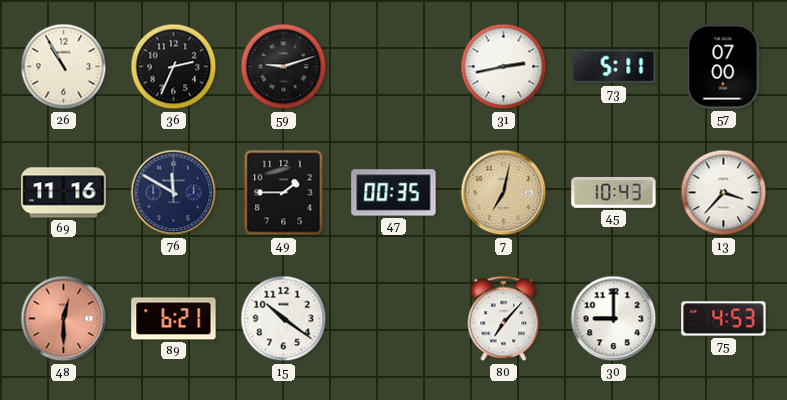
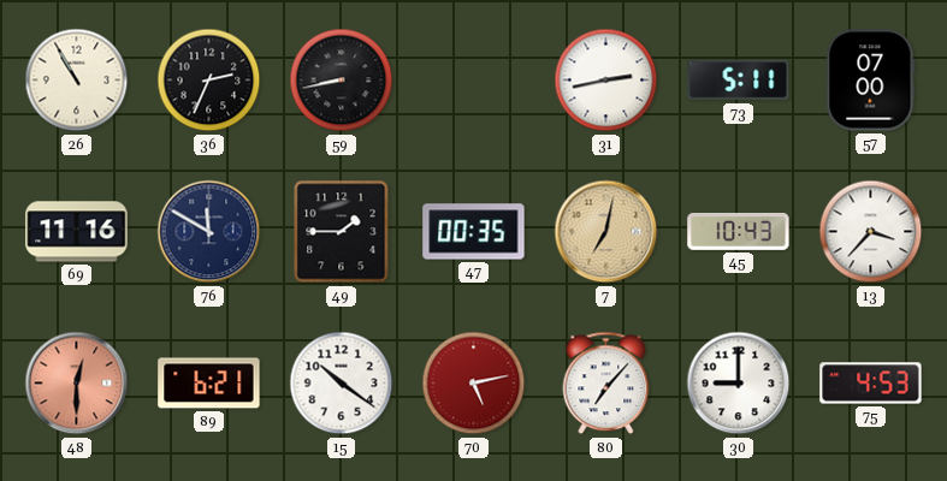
59: 9:12 -> 8:43
70: none -> 5:13
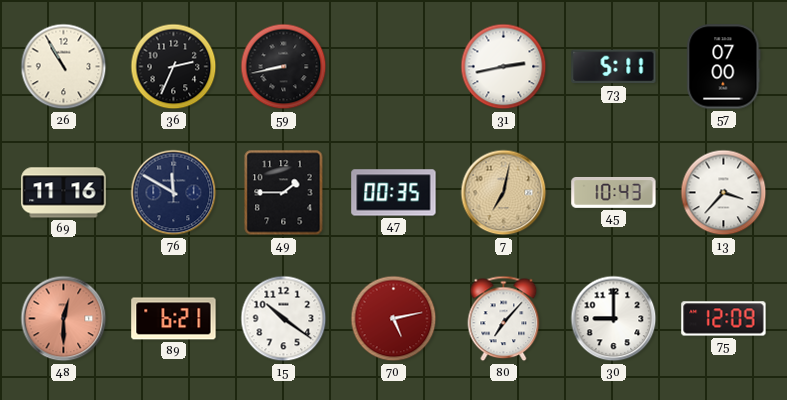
75: 4:53 -> 12:09
